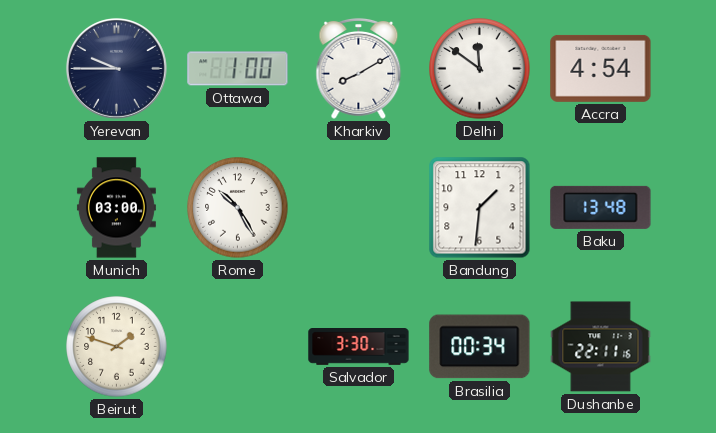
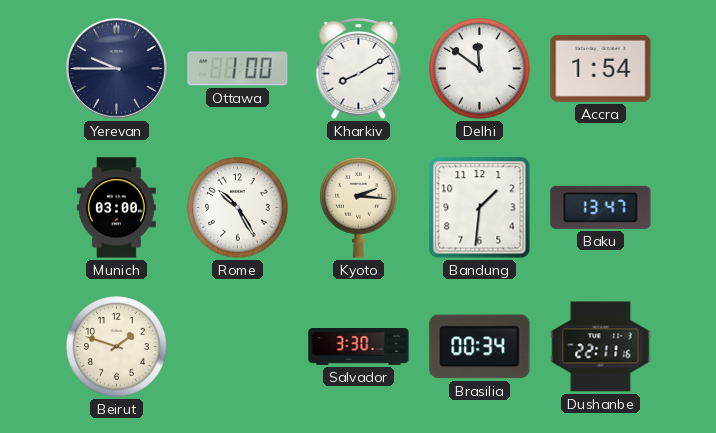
Accra: 4:54 -> 1:54
Kyoto: none -> 2:16
Baku: 13:48 -> 13:47
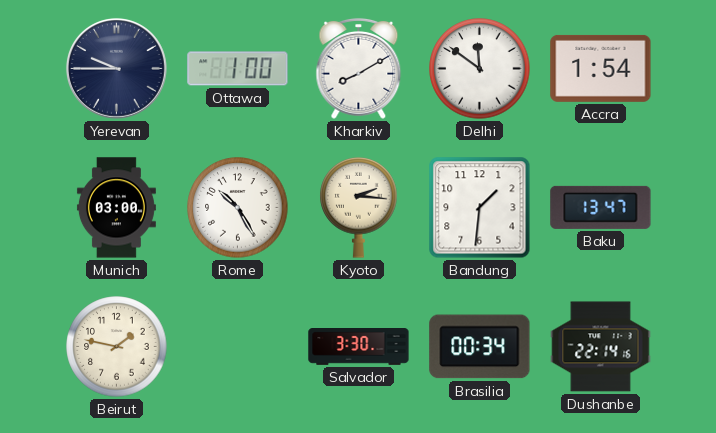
Beirut: 1:48 -> 1:47
Dushanbe: 22:11 -> 22:14
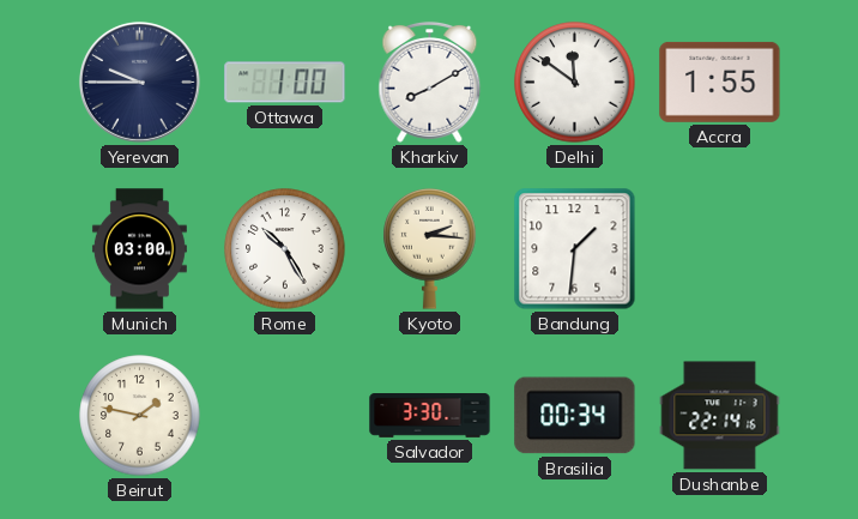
Accra: 1:54 -> 1:55
Baku: 13:47 -> none
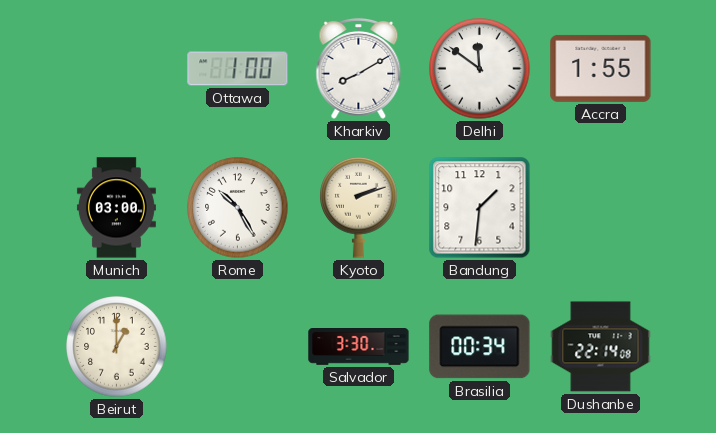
Yerevan: 9:45 -> none
Kyoto: 2:16 -> 2:12
Beirut: 1:47 -> 1:00
Dushanbe: 22:14:16 -> 22:14:08
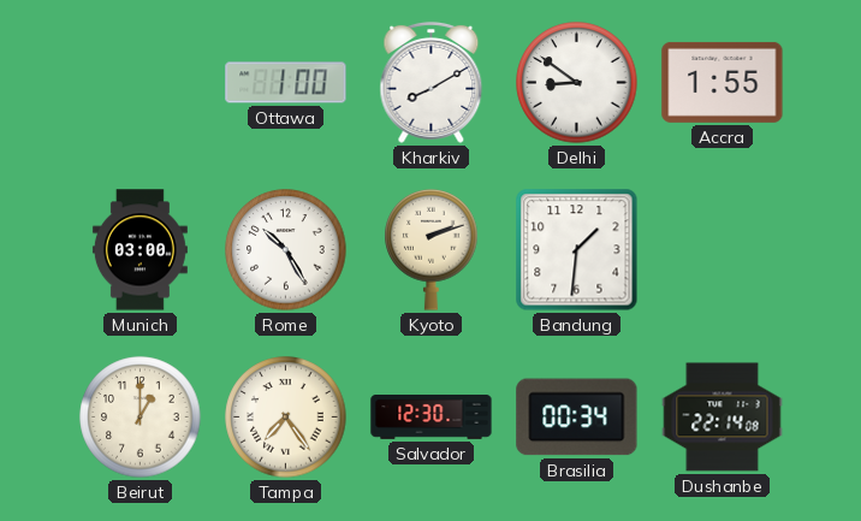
Delhi: 11:51 -> 8:51
Tampa: none -> 7:24
Salvador: 3:30 -> 12:30
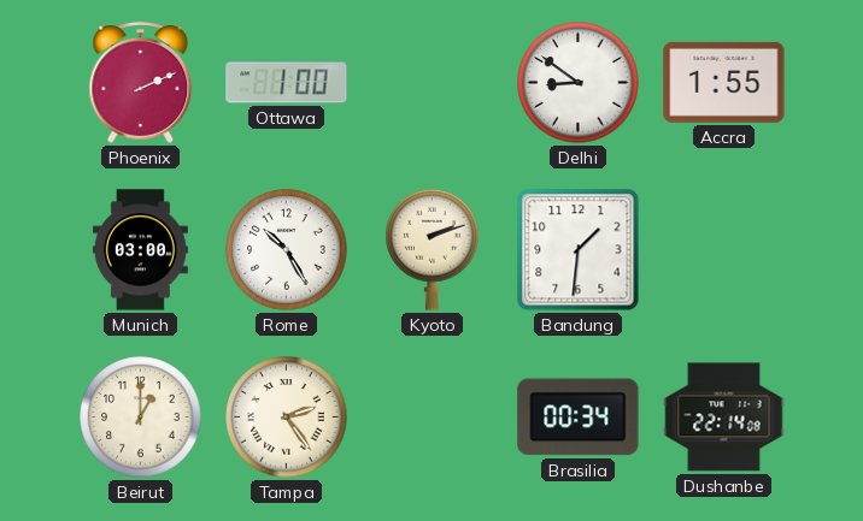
Phoenix: none -> 2:11
Kharkiv: 8:10 -> none
Tampa: 7:24 -> 2:24
Salvador: 12:30 -> none
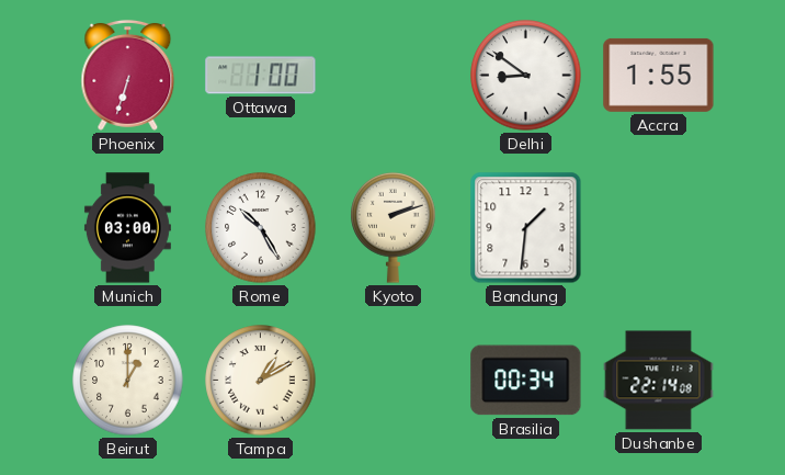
Phoenix: 2:11 -> 6:33
Tampa: 2:24 -> 1:10
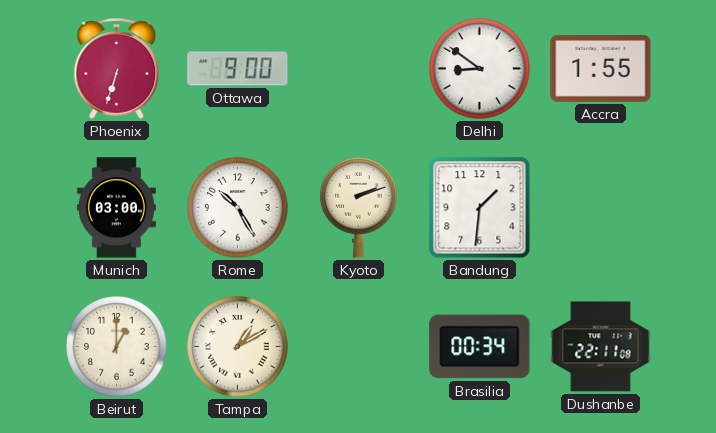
Ottawa: 1:00 -> 9:00
Dushanbe: 22:14 -> 22:11
